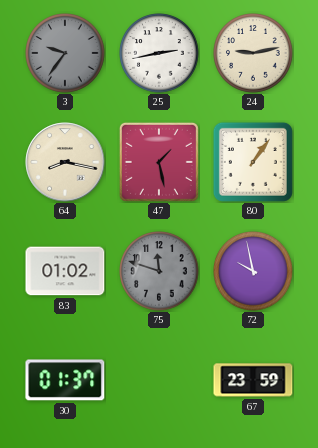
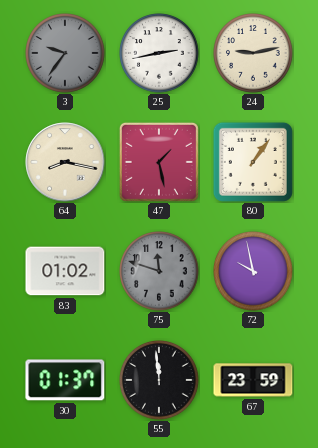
55: none -> 11:59
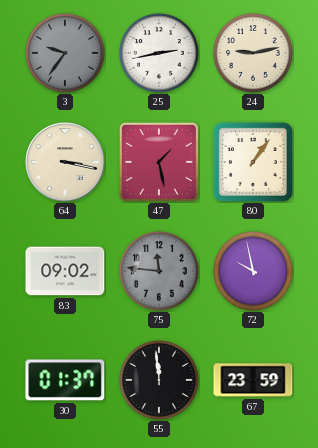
64: 8:17 -> 3:17
83: 01:02 -> 09:02
75: 11:48 -> 11:46
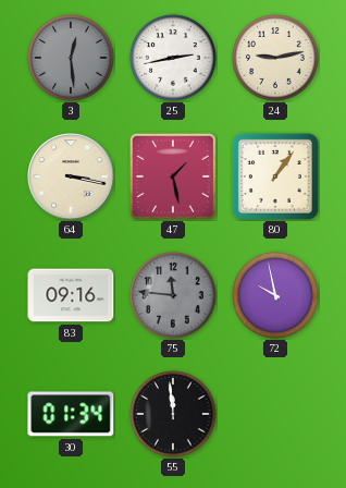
3: 9:36 -> 12:29
83: 09:02 -> 09:16
30: 01:37 -> 01:34
67: 23:59 -> none
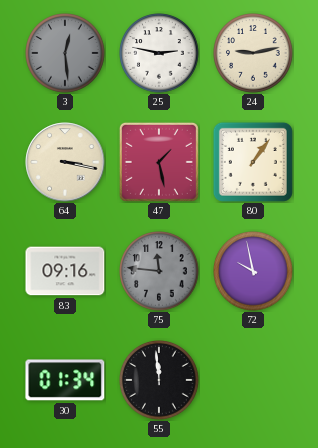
25: 2:43 -> 2:47
